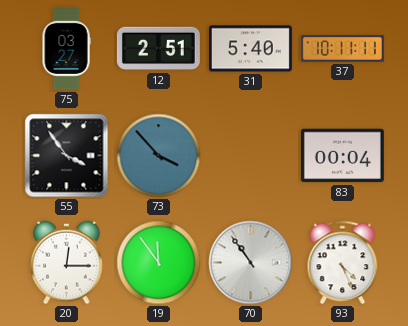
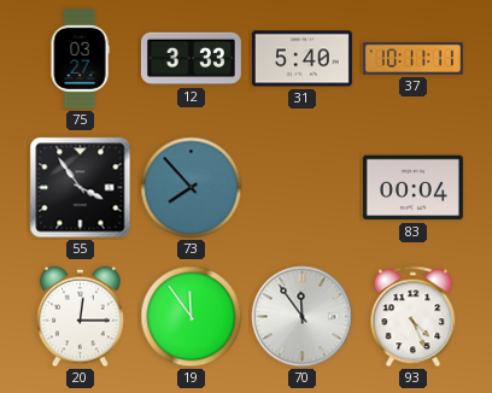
12: 2:51 -> 3:33
73: 3:53 -> 7:53
70: 10:54 -> 11:54
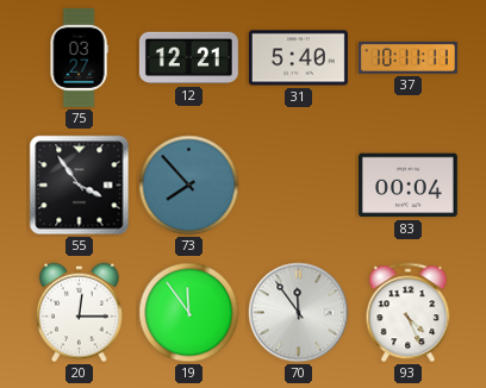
12: 3:33 -> 12:21
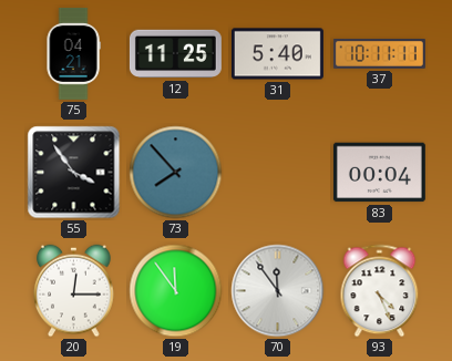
75: 03:27 -> 04:21
12: 12:21 -> 11:25
